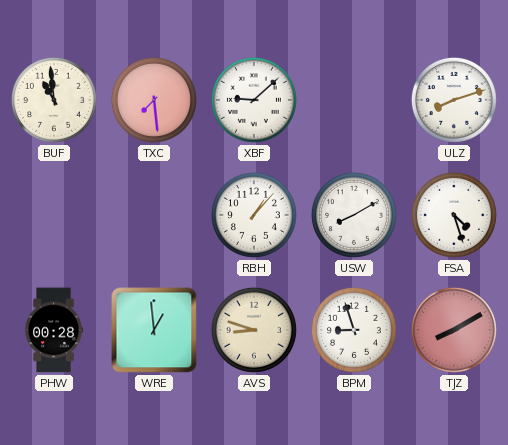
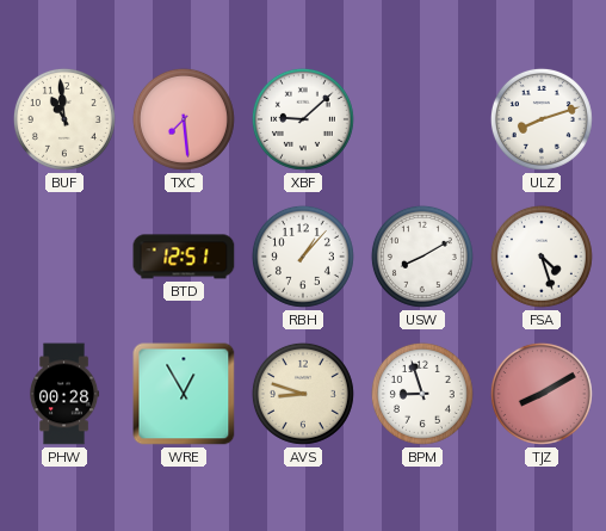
BTD: none -> 12:51
WRE: 12:59 -> 12:55
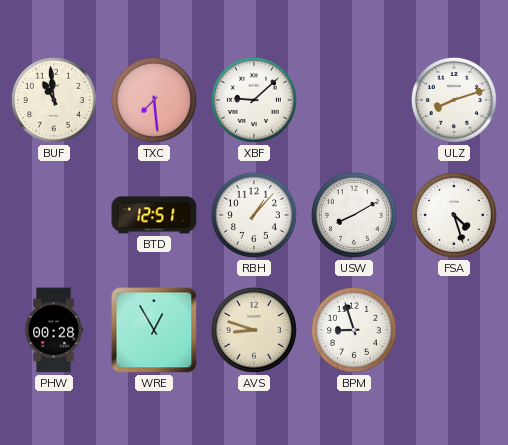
TJZ: 8:10 -> none
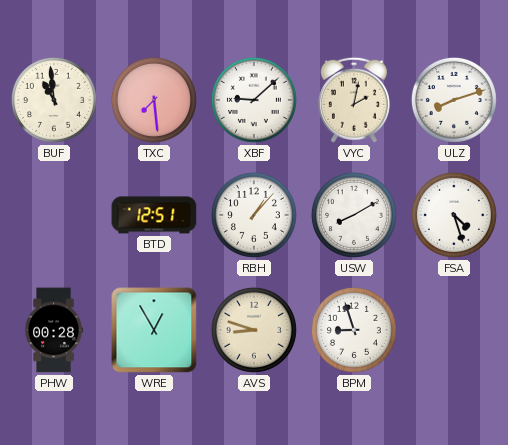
VYC: none -> 2:02
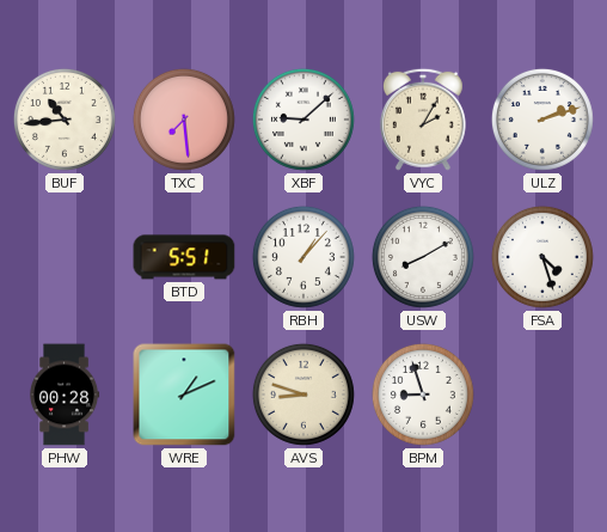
BUF: 10:59 -> 10:44
VYC: 2:02 -> 2:05
ULZ: 8:12 -> 2:12
BTD: 12:51 -> 5:51
WRE: 12:55 -> 1:11
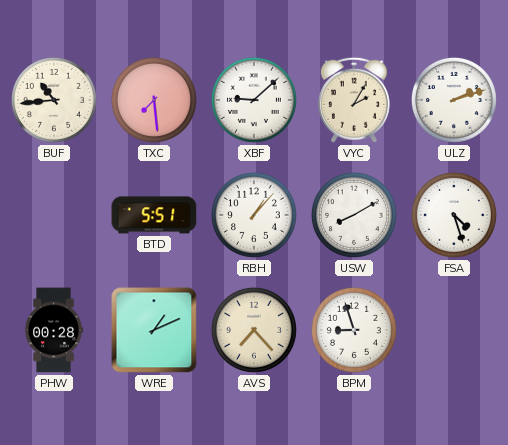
AVS: 8:48 -> 7:23
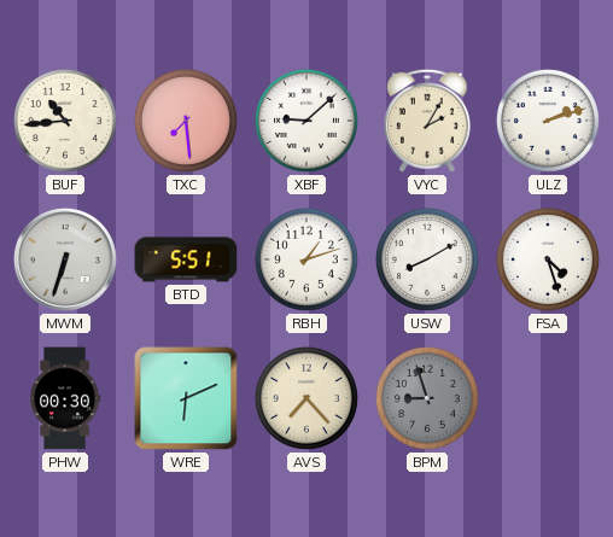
MWM: none -> 6:33
RBH: 1:07 -> 1:12
PHW: 00:28 -> 00:30
WRE: 1:11 -> 6:11
BPM dial: white -> grey
